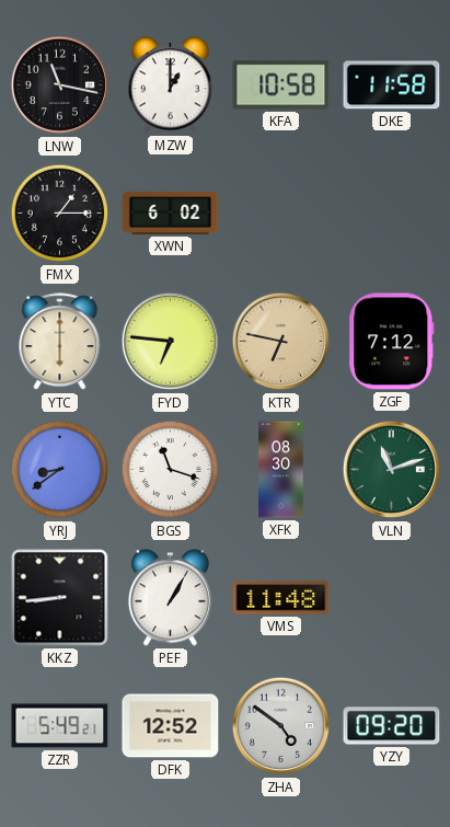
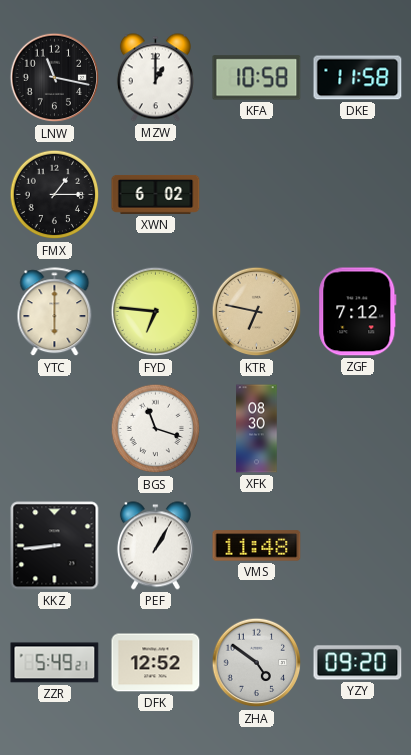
YRJ: 8:39 -> none
VLN: 11:12 -> none
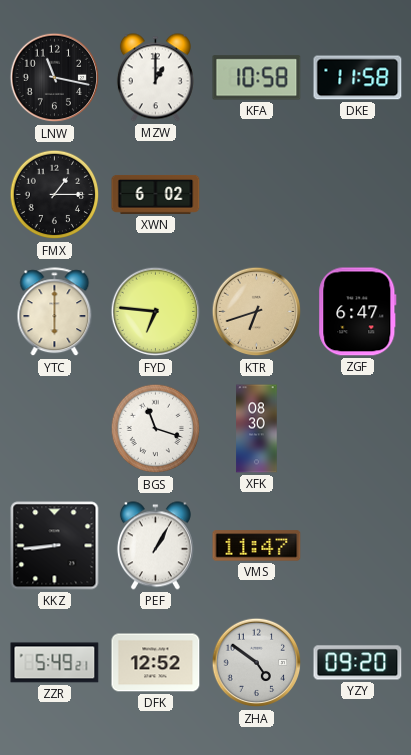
KTR: 6:47 -> 6:42
ZGF: 7:12 -> 6:47
VMS: 11:48 -> 11:47
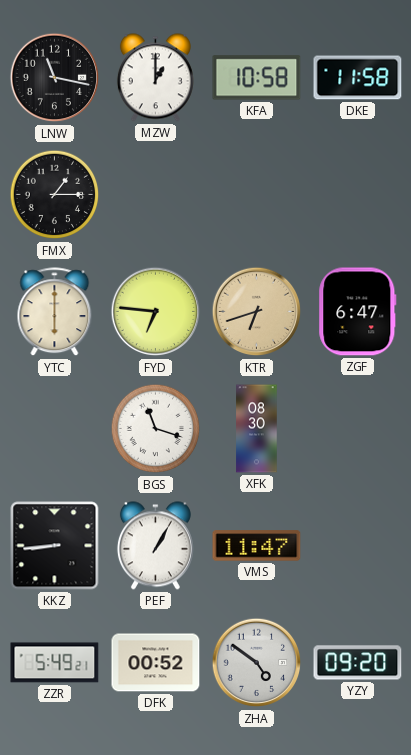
XWN: 6:02 -> none
DFK: 12:52 -> 00:52
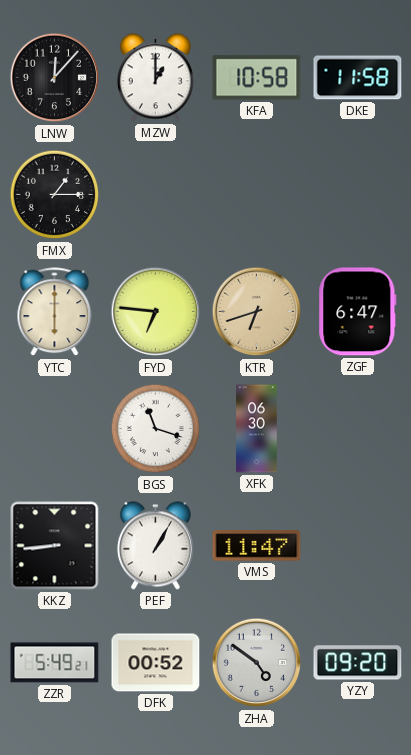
LNW: 11:17 -> 12:07
XFK: 08:30 -> 06:30
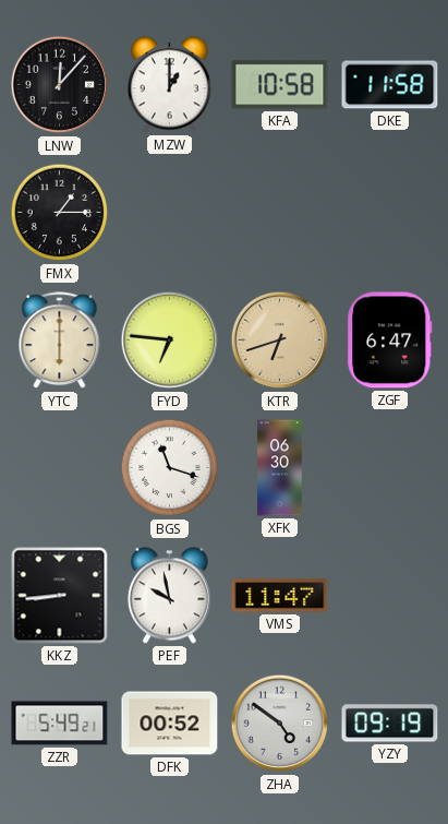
PEF: 1:05 -> 9:58
YZY: 09:20 -> 09:19
